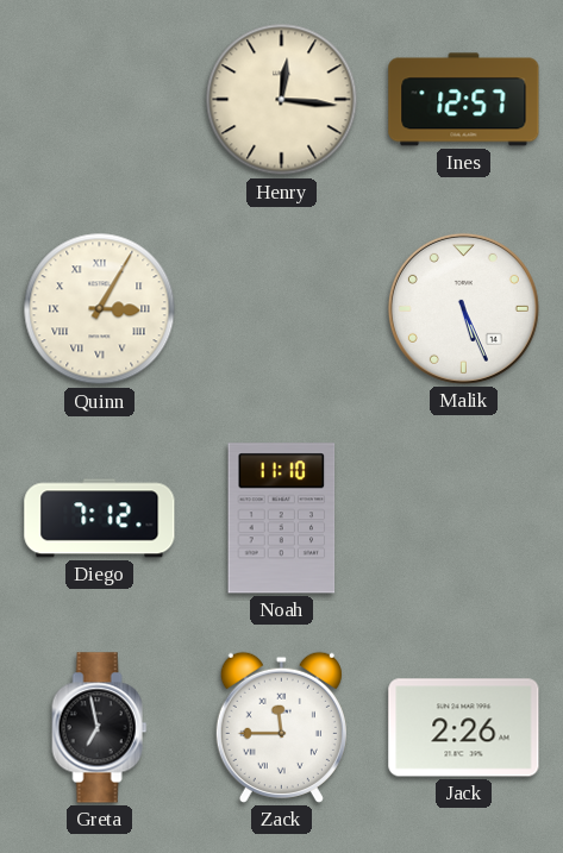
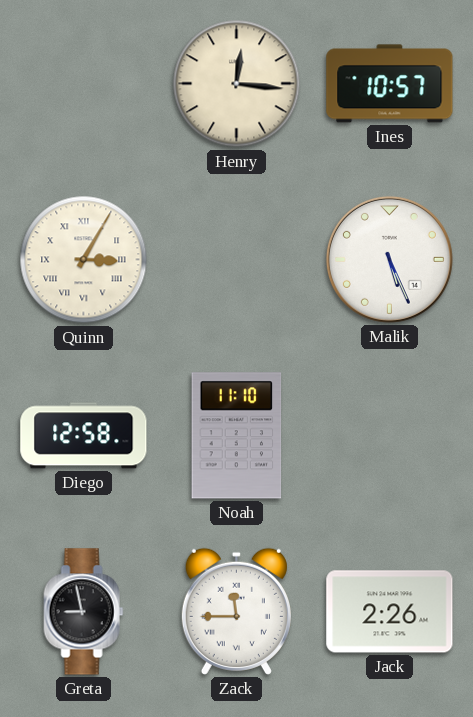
Ines: 12:57 -> 10:57
Diego: 7:12 -> 12:58
Greta: 6:58 -> 8:58
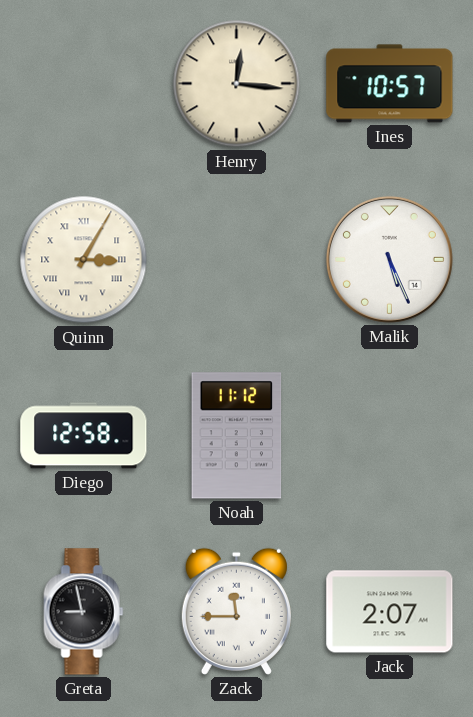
Noah: 11:10 -> 11:12
Jack: 2:26 -> 2:07
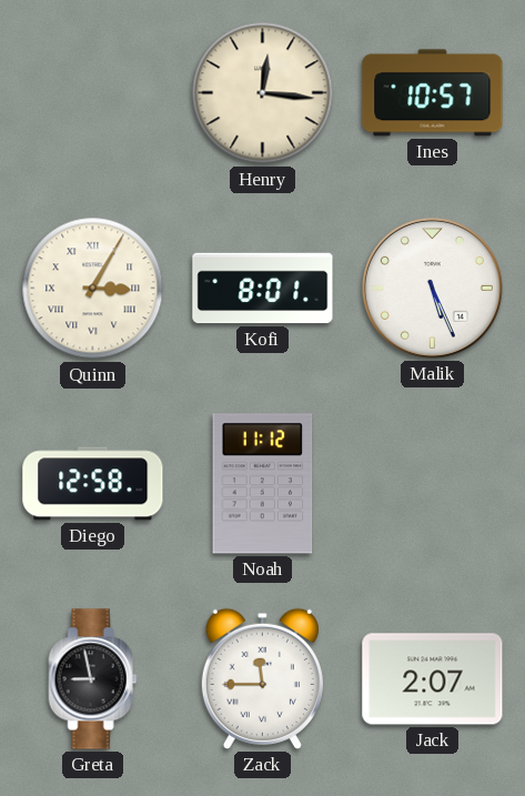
Kofi: none -> 8:01
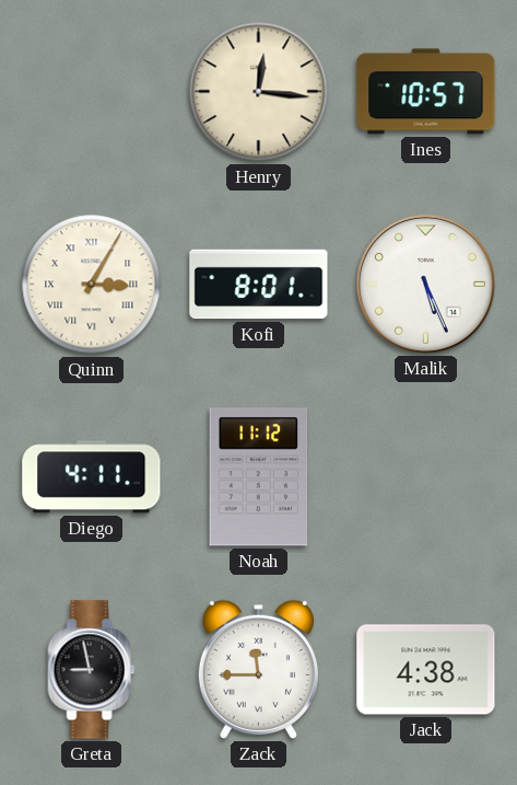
Diego: 12:58 -> 4:11
Jack: 2:07 -> 4:38
